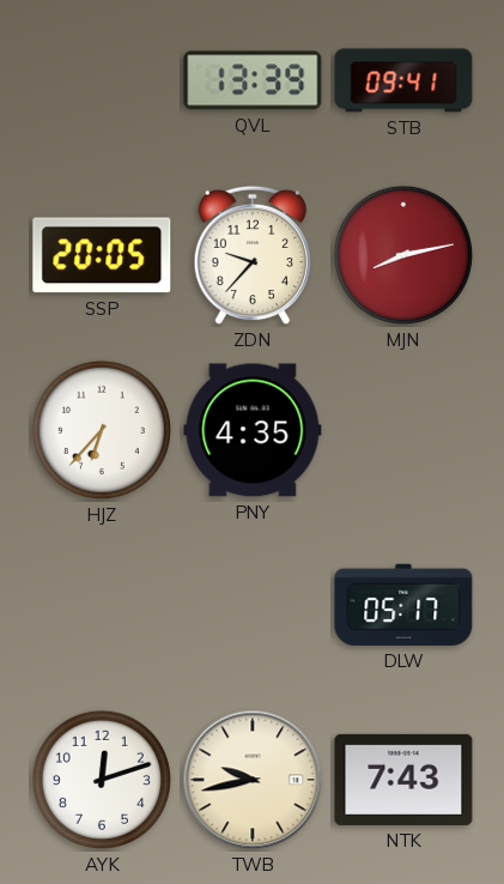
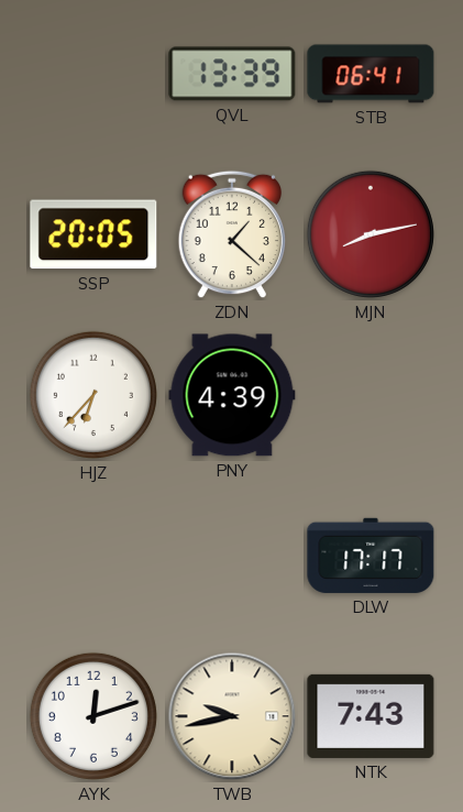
STB: 09:41 -> 06:41
ZDN: 9:37 -> 1:22
PNY: 4:35 -> 4:39
DLW: 05:17 -> 17:17
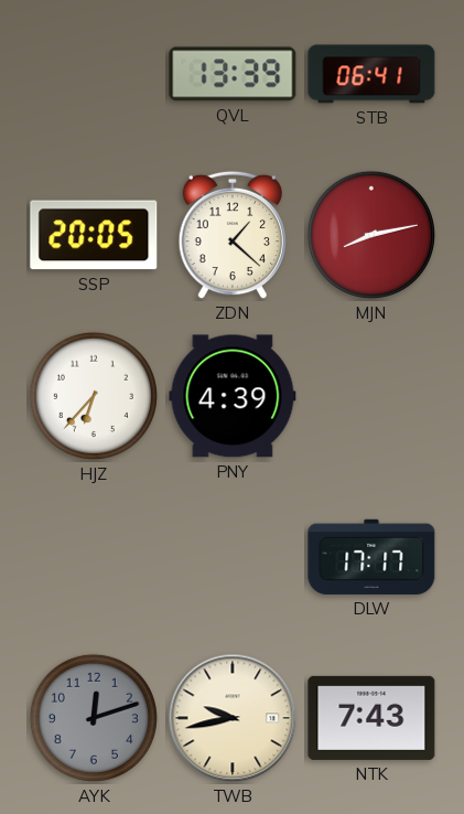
AYK dial: white -> grey
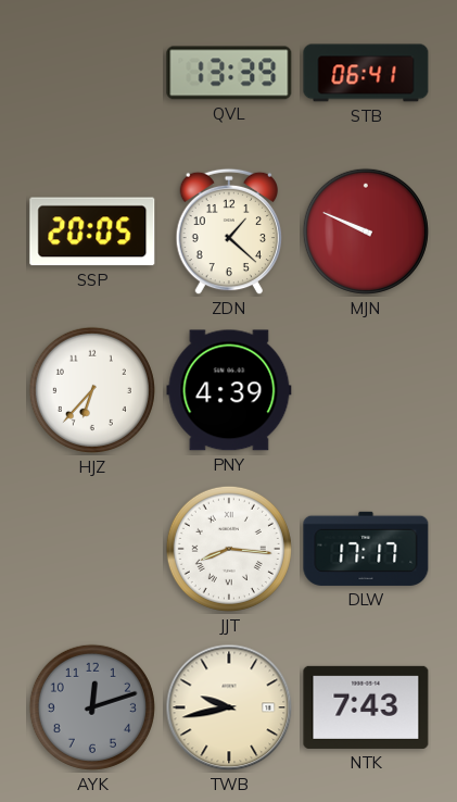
MJN: 8:13 -> 9:49
JJT: none -> 8:16
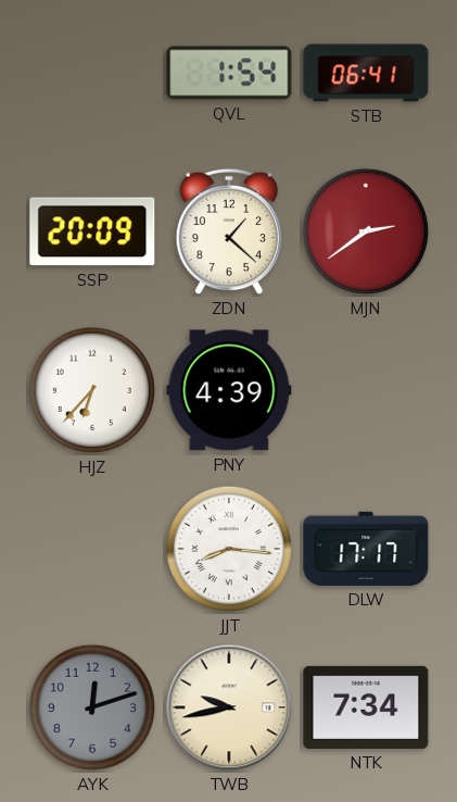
QVL: 13:39 -> 1:54
SSP: 20:05 -> 20:09
MJN: 9:49 -> 2:39
NTK: 7:43 -> 7:34
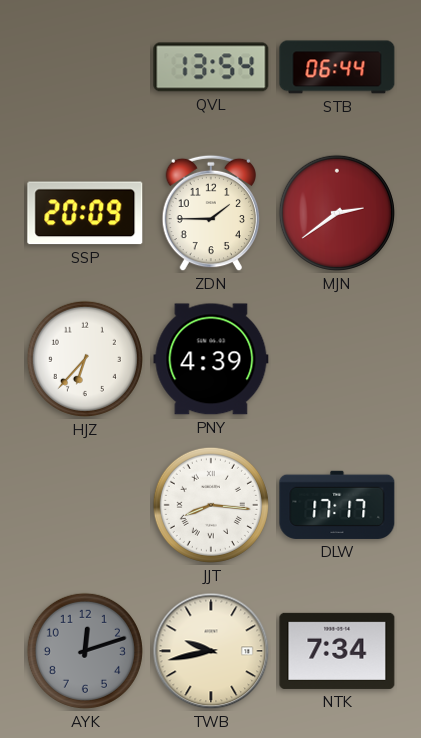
QVL: 1:54 -> 13:54
STB: 06:41 -> 06:44
ZDN: 1:22 -> 1:45
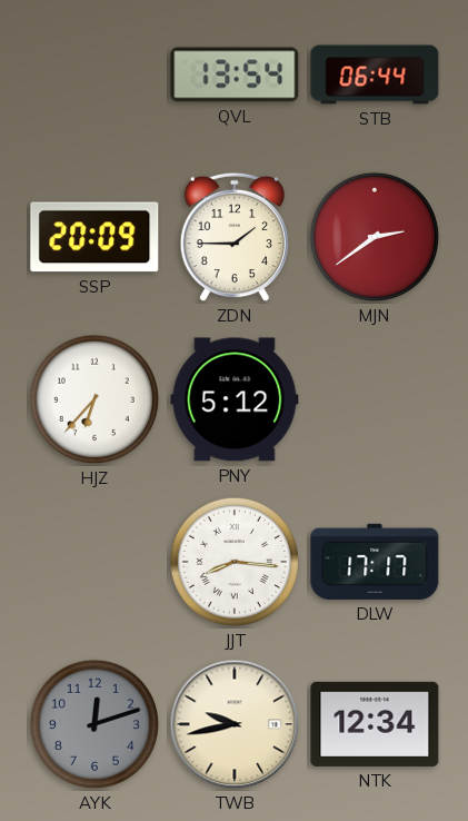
PNY: 4:39 -> 5:12
NTK: 7:34 -> 12:34
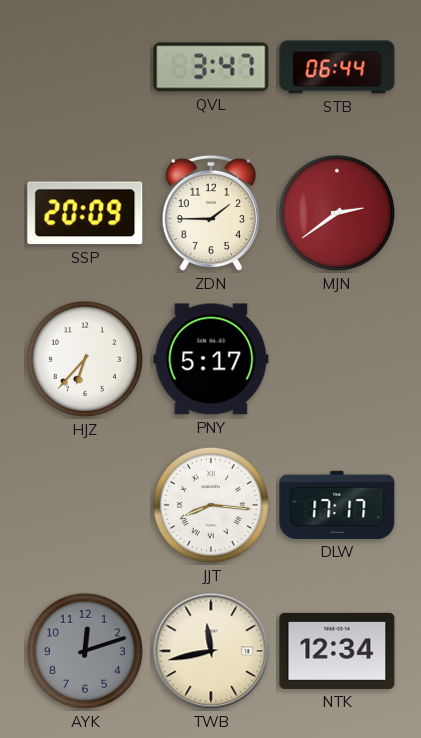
QVL: 13:54 -> 3:47
PNY: 5:12 -> 5:17
TWB: 9:43 -> 11:43
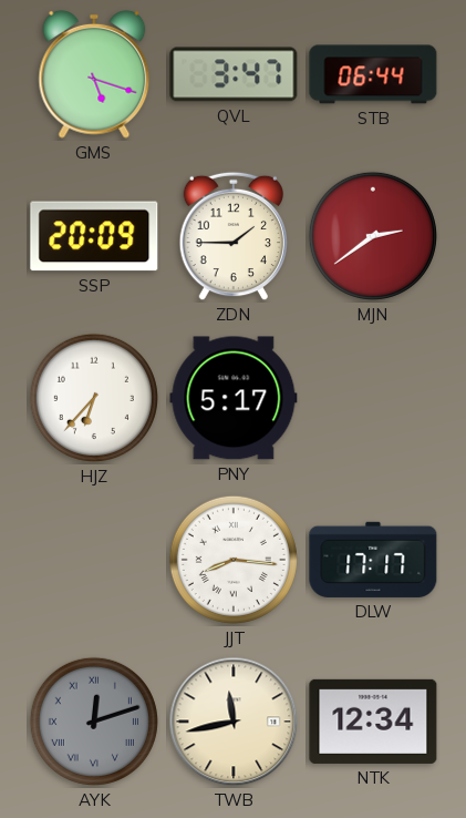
GMS: none -> 5:18
AYK numerals: Arabic -> Roman
